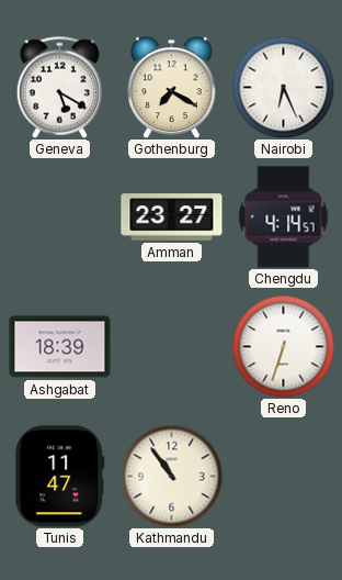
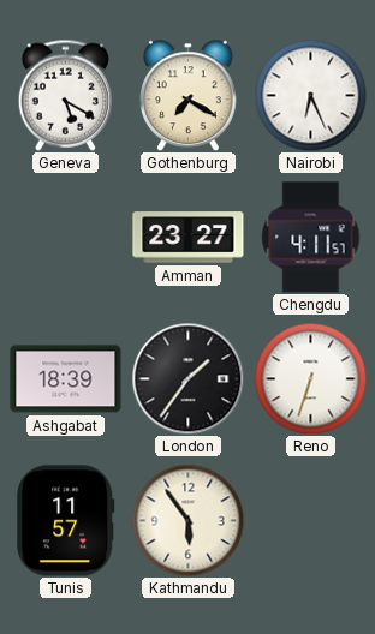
Chengdu: 4:14 -> 4:11
London: none -> 1:36
Tunis: 11:47 -> 11:57
Kathmandu: 10:54 -> 5:54
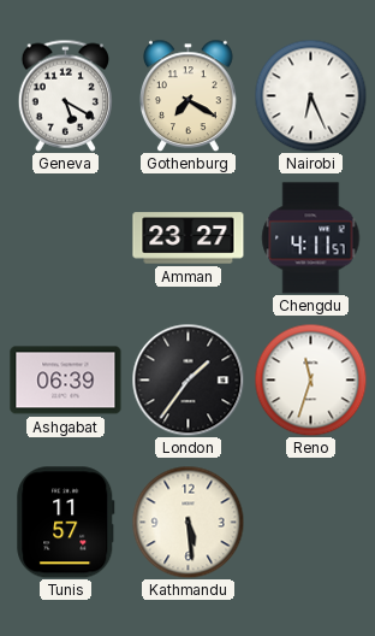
Ashgabat: 18:39 -> 06:39
Reno: 6:33 -> 11:33
Kathmandu: 5:54 -> 5:29
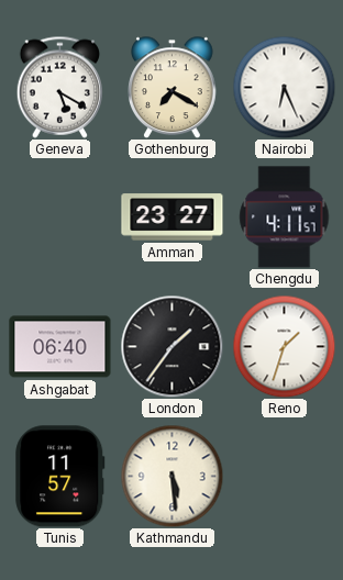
Ashgabat: 06:39 -> 06:40
Reno: 11:33 -> 1:33
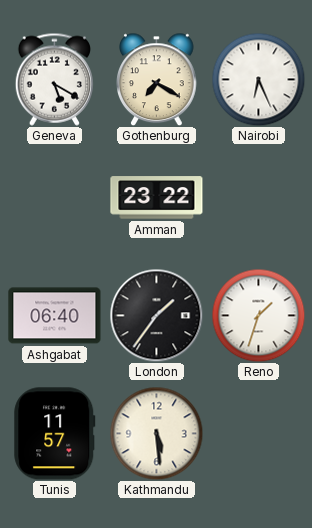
Amman: 23:27 -> 23:22
Chengdu: 4:11 -> none
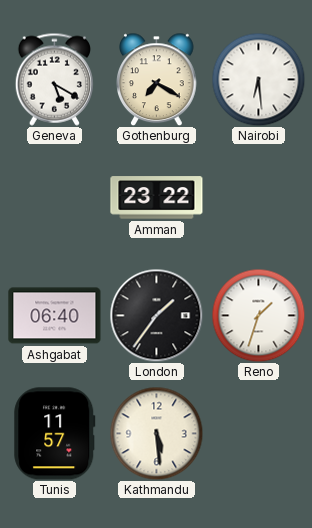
Nairobi: 6:26 -> 6:29
